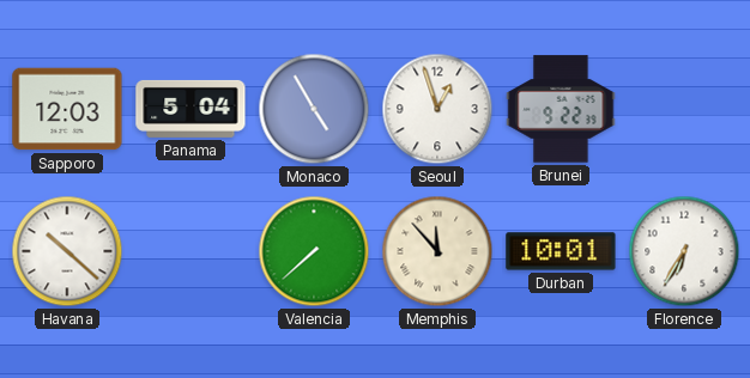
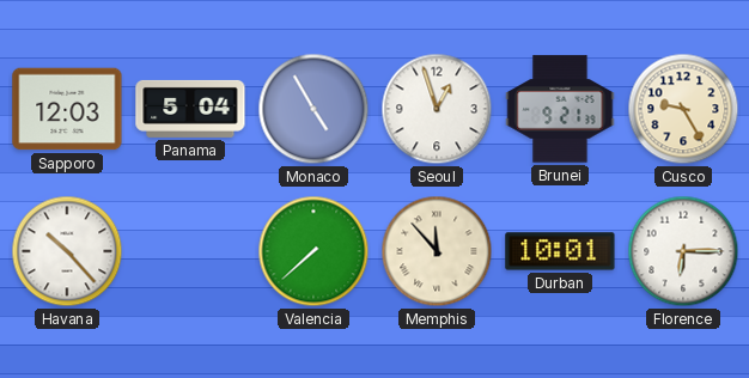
Brunei: 9:22 -> 9:21
Cusco: none -> 9:25
Havana: 10:22 -> 10:23
Florence: 6:35 -> 6:15
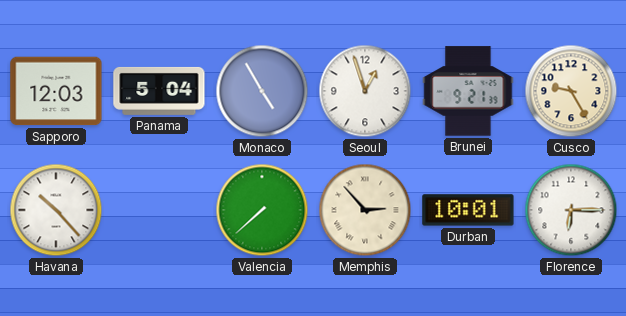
Memphis: 11:53 -> 2:53
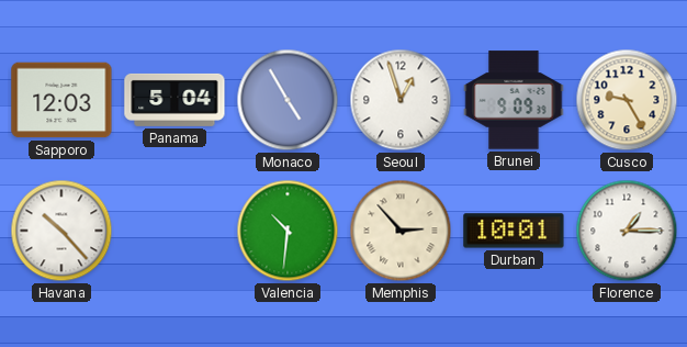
Brunei: 9:21 -> 9:09
Valencia: 7:38 -> 10:31
Florence: 6:15 -> 1:15
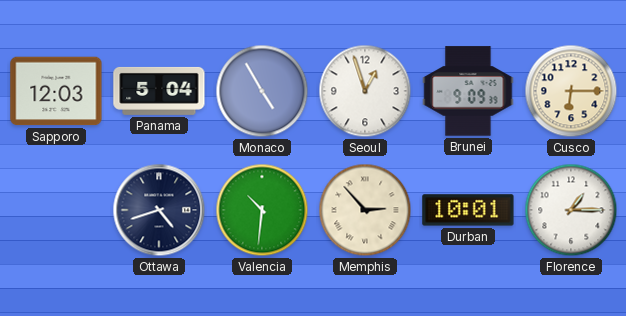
Cusco: 9:25 -> 6:15
Havana: 10:23 -> none
Ottawa: none -> 4:42
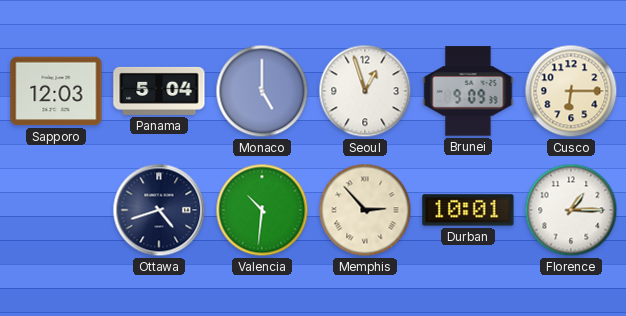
Monaco: 4:55 -> 5:00
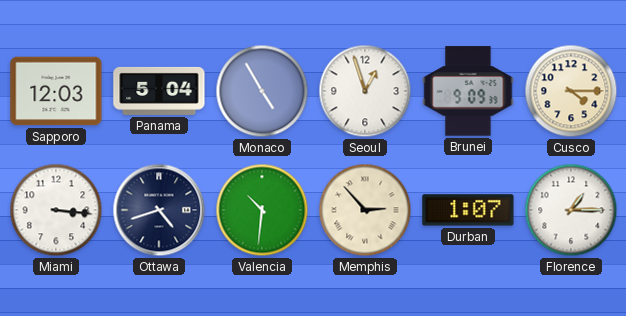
Monaco: 5:00 -> 4:55
Cusco: 6:15 -> 4:15
Miami: none -> 3:16
Durban: 10:01 -> 1:07
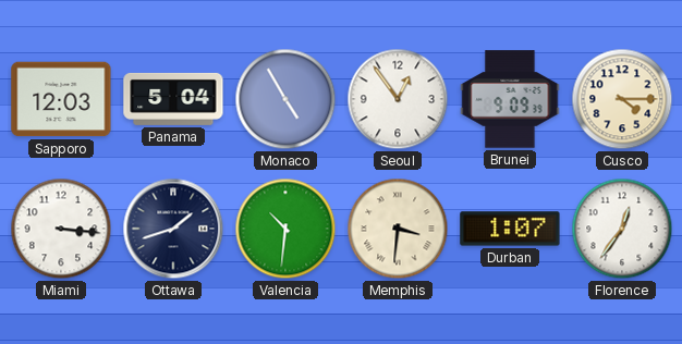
Seoul: 12:57 -> 12:54
Ottawa: 4:42 -> 1:42
Memphis: 2:53 -> 3:31
Florence: 1:15 -> 12:36
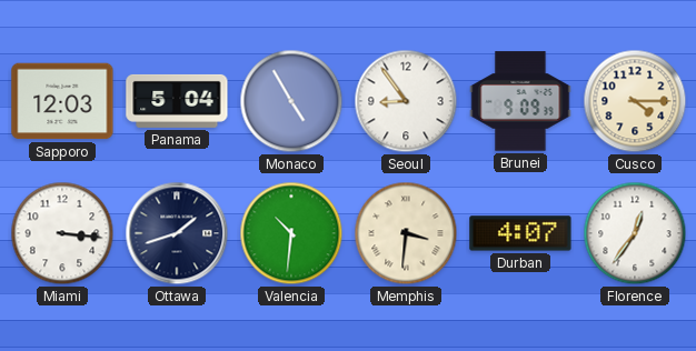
Seoul: 12:54 -> 8:54
Durban: 1:07 -> 4:07
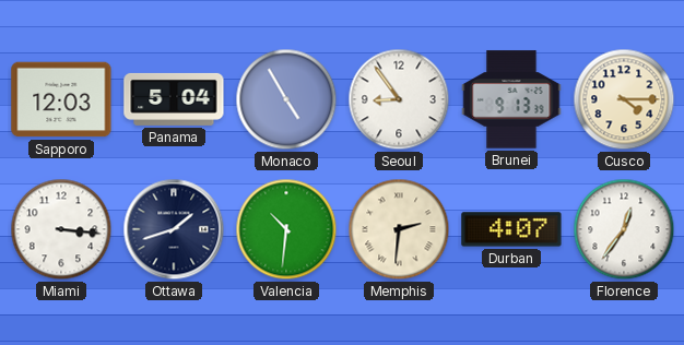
Brunei: 9:09 -> 9:13
Memphis: 3:31 -> 2:31
